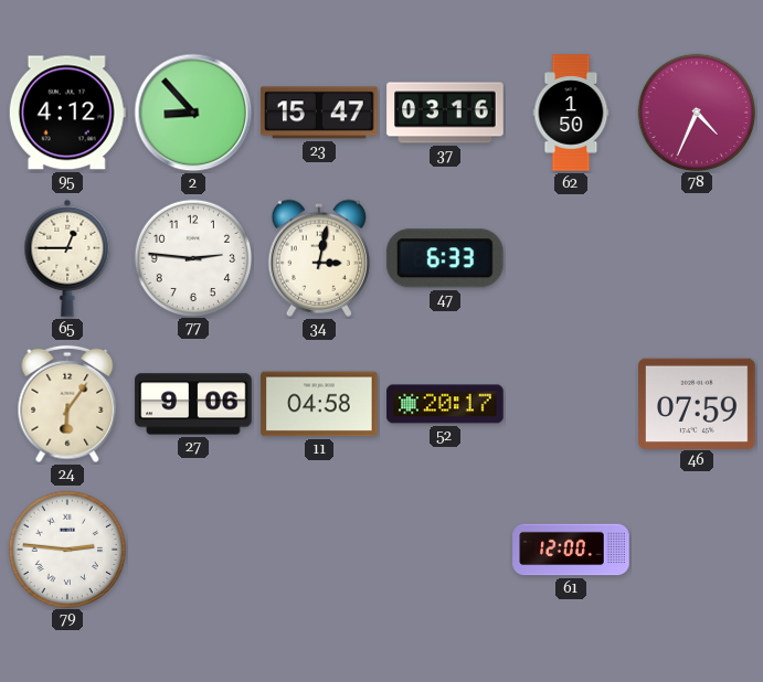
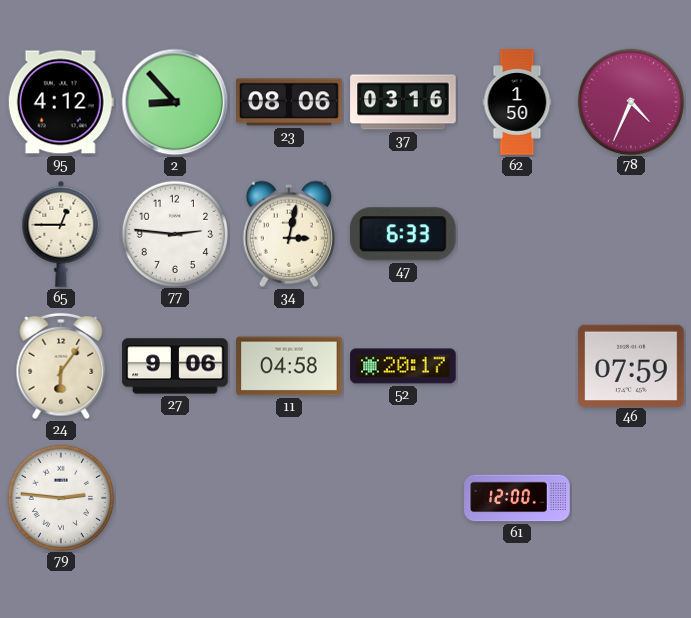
23: 15:47 -> 08:06
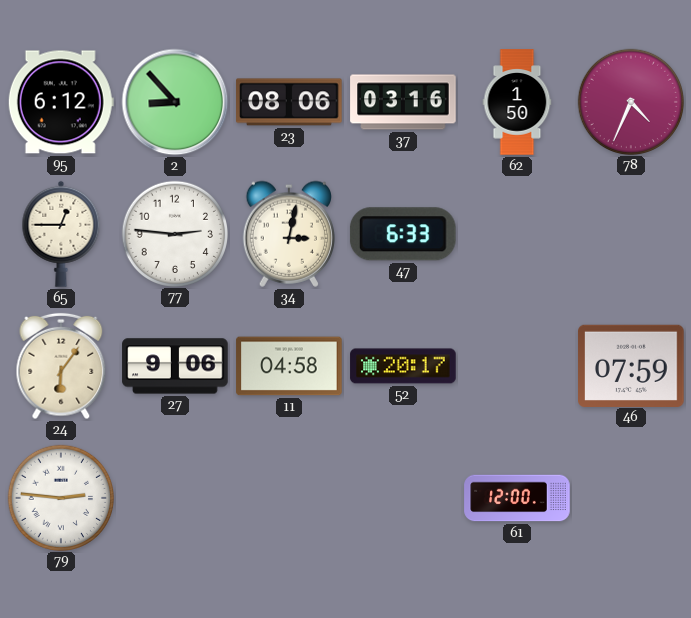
95: 4:12 -> 6:12
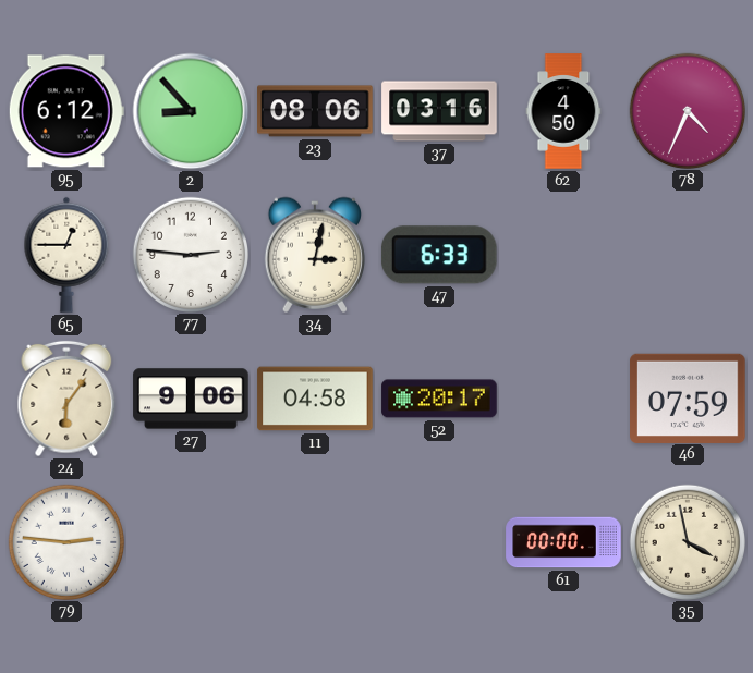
62: 1:50 -> 4:50
61: 12:00 -> 00:00
35: none -> 3:58
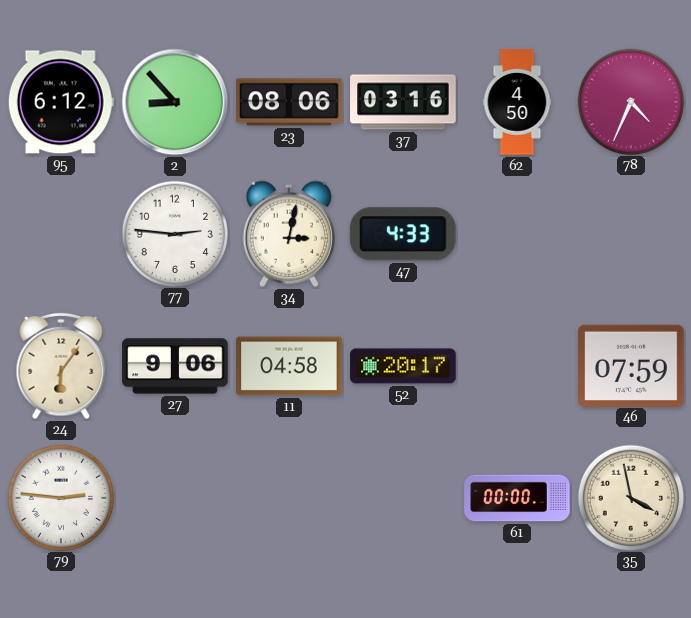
65: 12:45 -> none
47: 6:33 -> 4:33
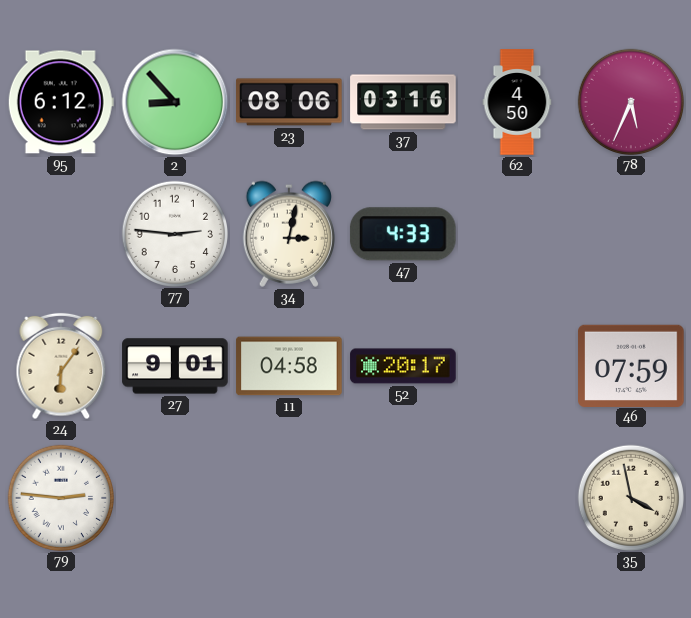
78: 4:34 -> 5:34
27: 9:06 -> 9:01
61: 00:00 -> none
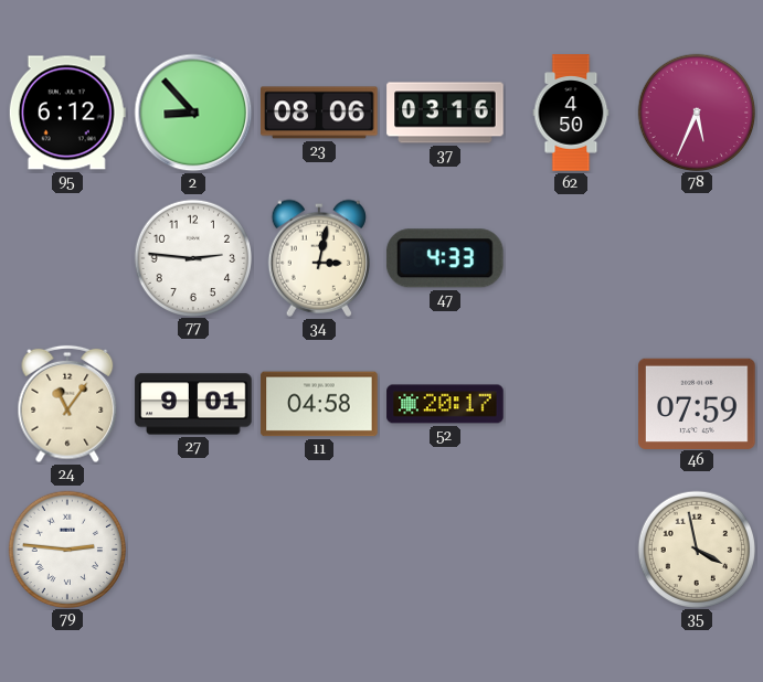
24: 6:06 -> 11:06
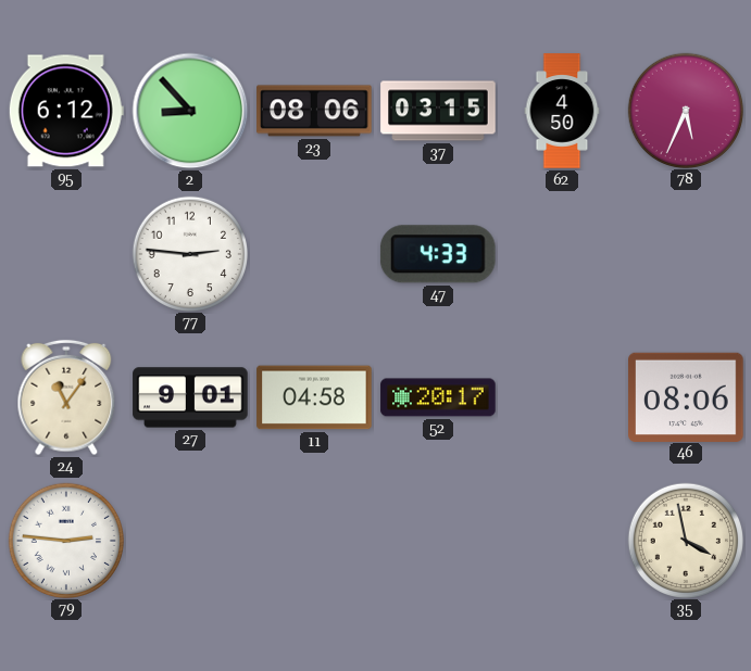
37: 03:16 -> 03:15
34: 3:02 -> none
46: 07:59 -> 08:06
